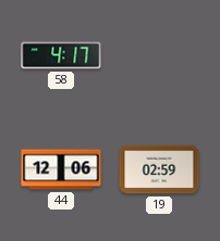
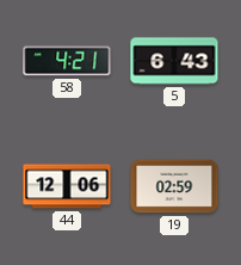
58: 4:17 -> 4:21
5: none -> 6:43
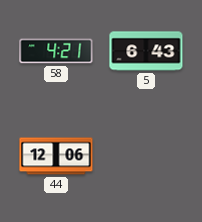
19: 02:59 -> none
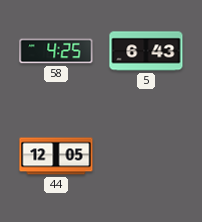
58: 4:21 -> 4:25
44: 12:06 -> 12:05
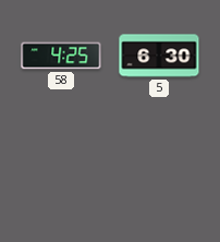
5: 6:43 -> 6:30
44: 12:05 -> none
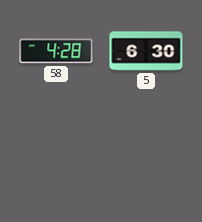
58: 4:25 -> 4:28
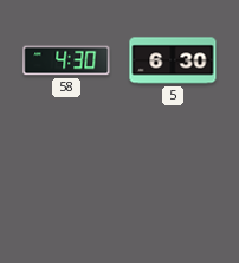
58: 4:28 -> 4:30
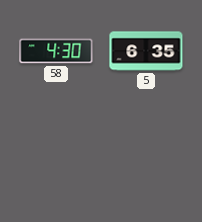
5: 6:30 -> 6:35
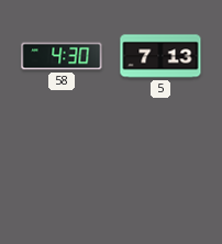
5: 6:35 -> 7:13
